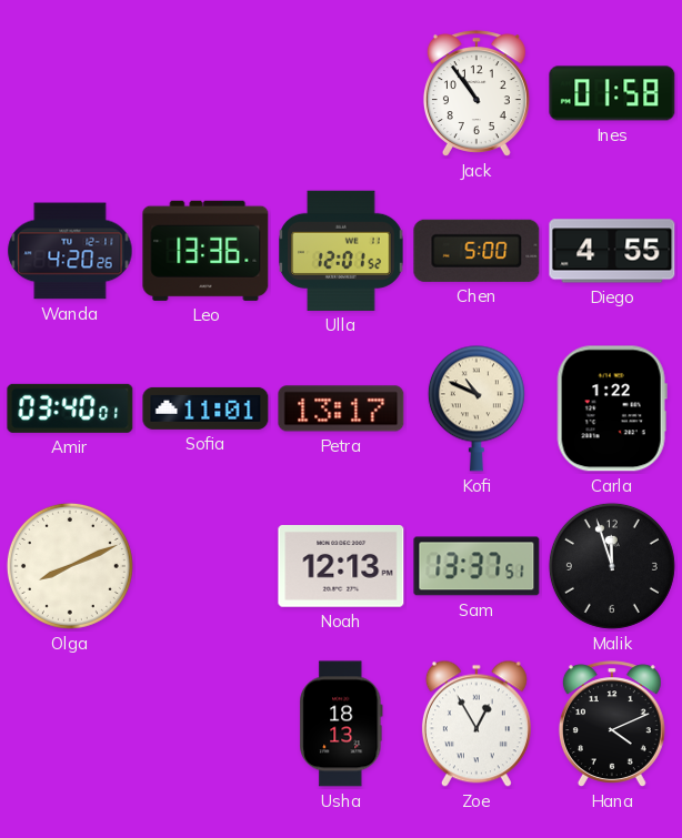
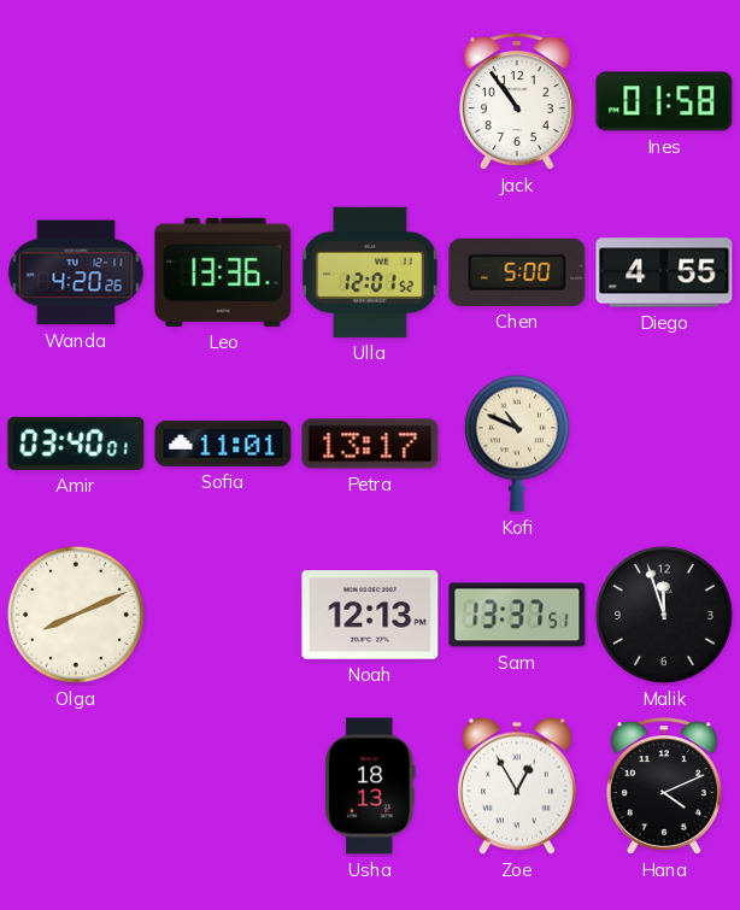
Carla: 1:22 -> none
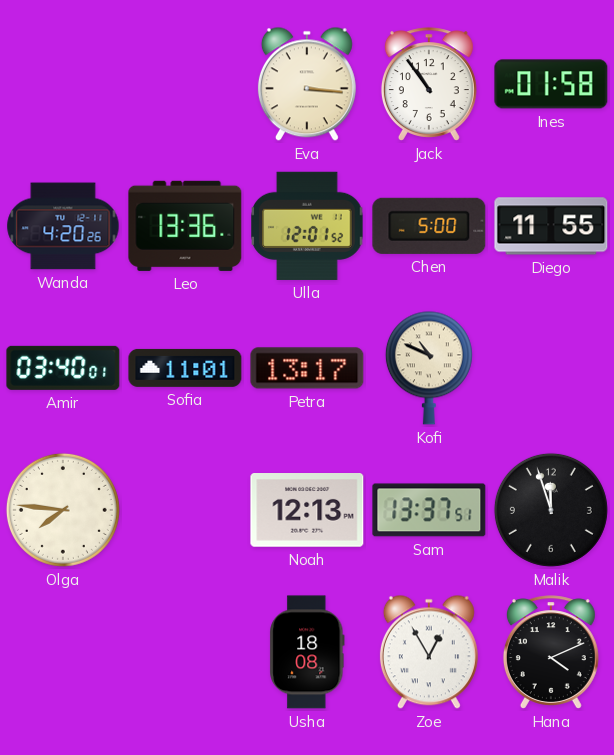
Eva: none -> 3:16
Diego: 4:55 -> 11:55
Olga: 8:11 -> 7:46
Usha: 18:13 -> 18:08
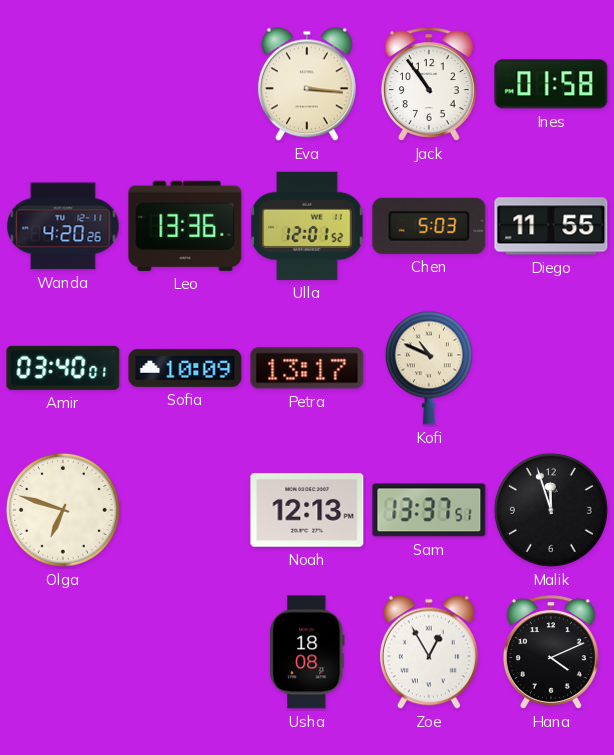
Chen: 5:00 -> 5:03
Sofia: 11:01 -> 10:09
Olga: 7:46 -> 6:48
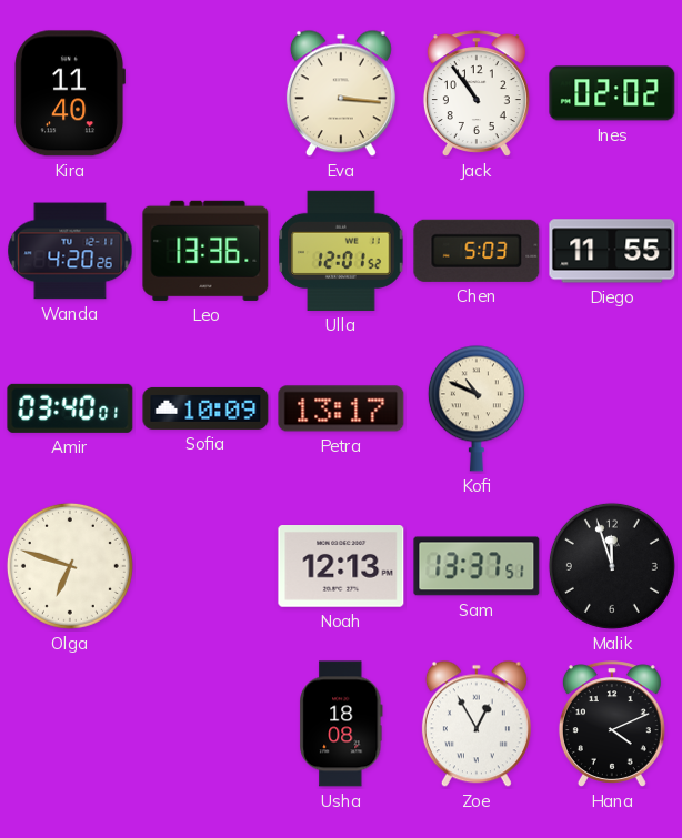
Kira: none -> 11:40
Ines: 01:58 -> 02:02
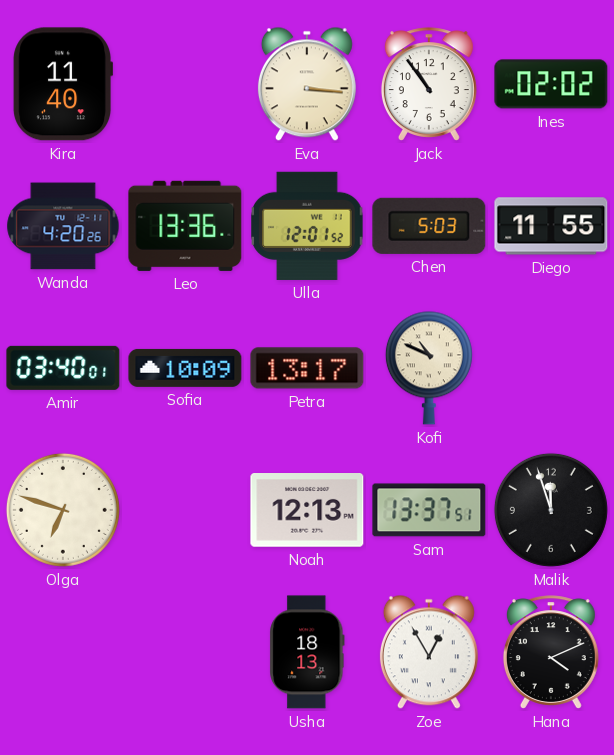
Usha: 18:08 -> 18:13
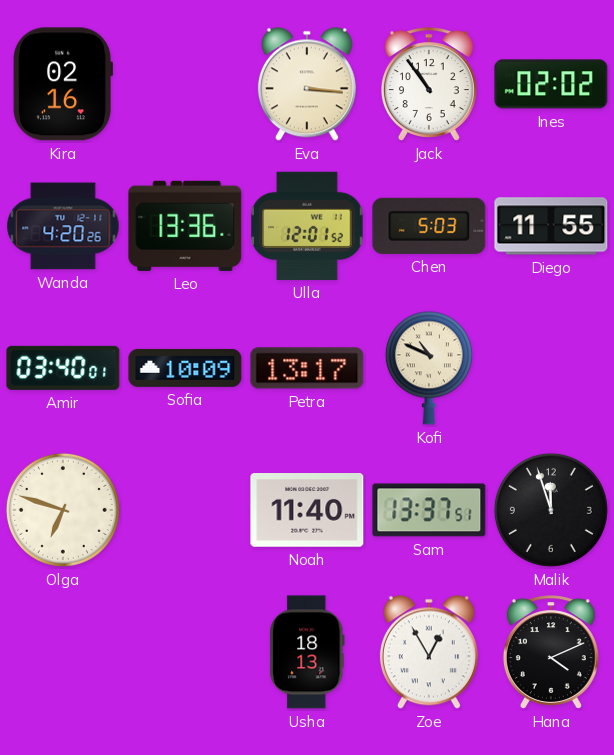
Kira: 11:40 -> 02:16
Noah: 12:13 -> 11:40
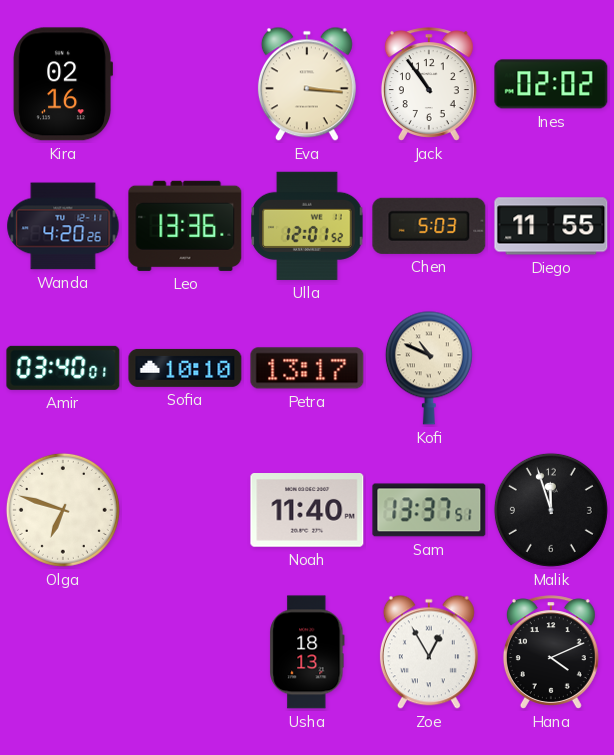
Sofia: 10:09 -> 10:10
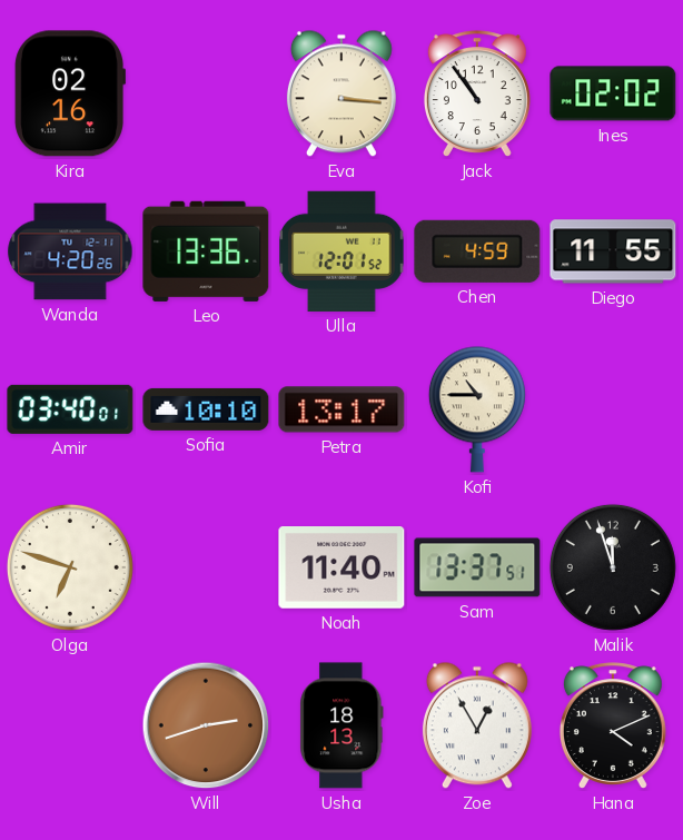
Chen: 5:03 -> 4:59
Kofi: 10:49 -> 10:45
Will: none -> 2:42
